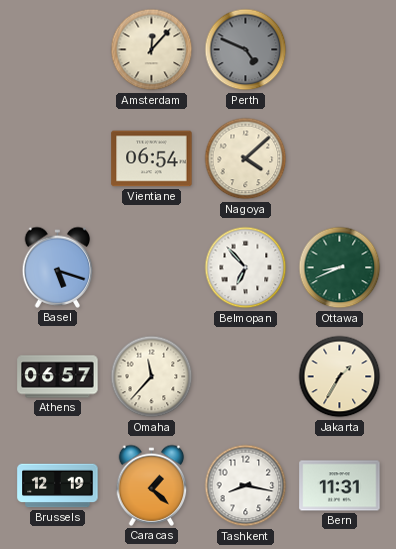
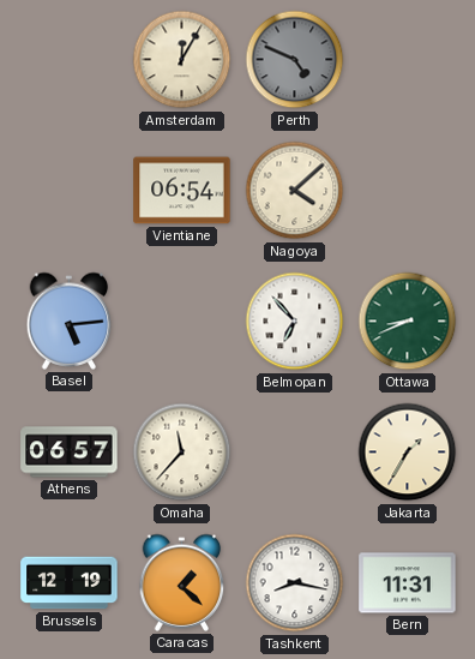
Amsterdam: 12:07 -> 12:05
Basel: 5:18 -> 5:14
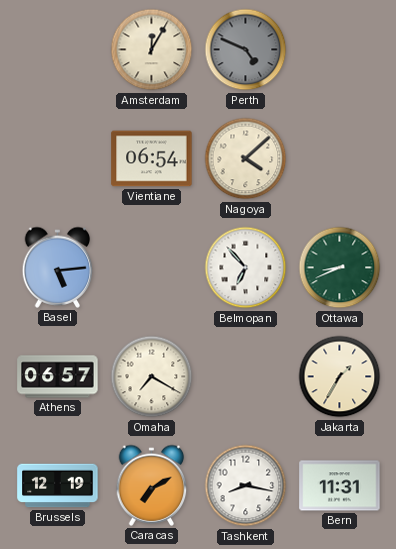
Omaha: 11:37 -> 7:20
Caracas: 1:22 -> 7:10
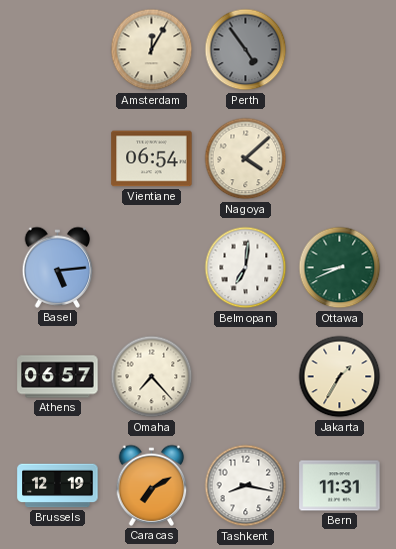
Perth: 4:49 -> 4:54
Belmopan: 6:53 -> 7:01
Omaha: 7:20 -> 7:23
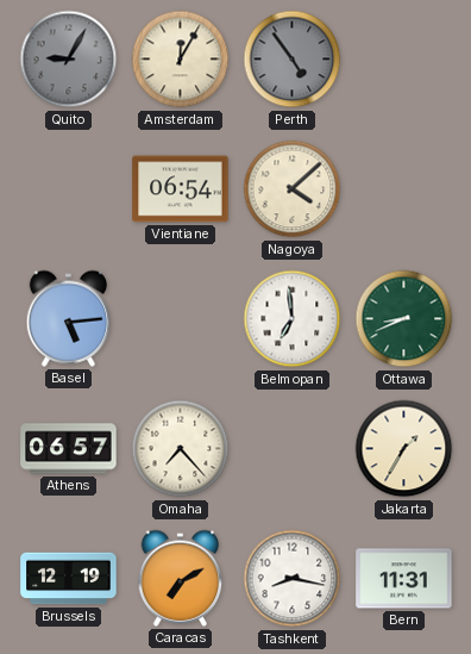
Quito: none -> 9:05
Belmopan: 7:01 -> 6:59
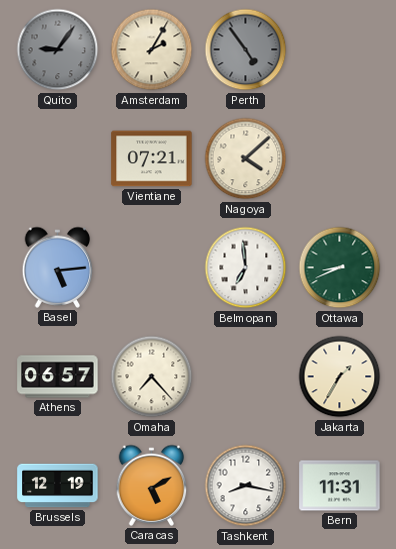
Quito: 9:05 -> 9:06
Amsterdam: 12:05 -> 2:05
Vientiane: 06:54 -> 07:21
Caracas: 7:10 -> 5:10
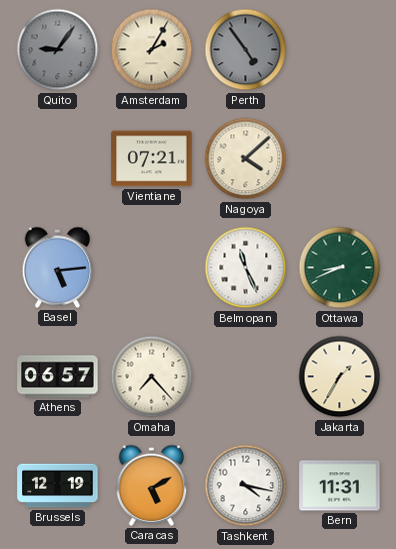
Belmopan: 6:59 -> 11:26
Tashkent: 8:17 -> 4:17
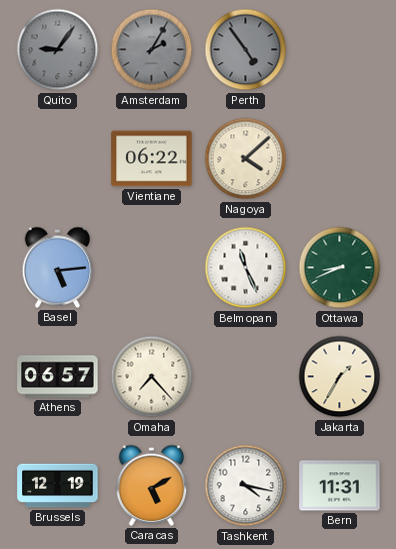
Amsterdam dial: cream -> grey
Vientiane: 07:21 -> 06:22
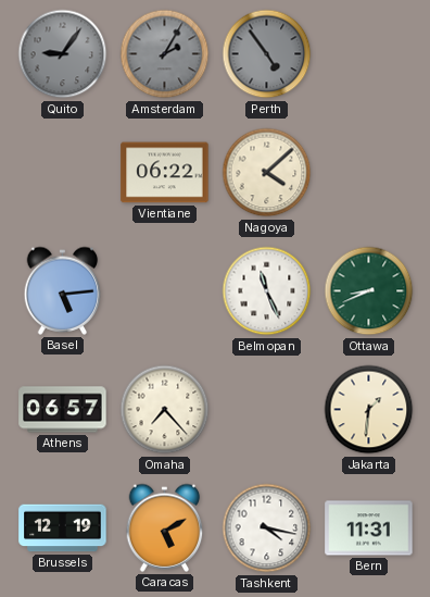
Jakarta: 1:35 -> 1:31
